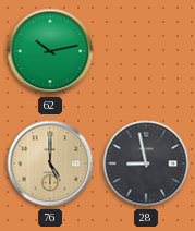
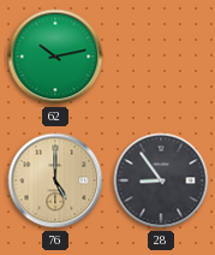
28: 8:58 -> 8:54
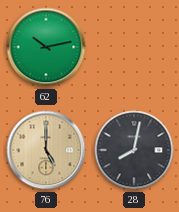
28: 8:54 -> 8:02
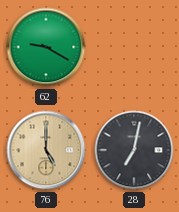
62: 10:13 -> 9:20
28: 8:02 -> 7:02
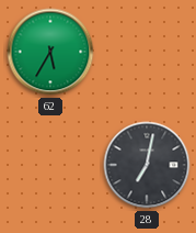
62: 9:20 -> 5:35
76: 5:00 -> none
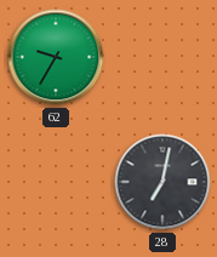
62: 5:35 -> 9:35
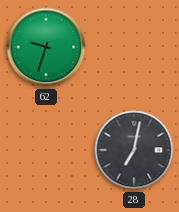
62: 9:35 -> 9:33
